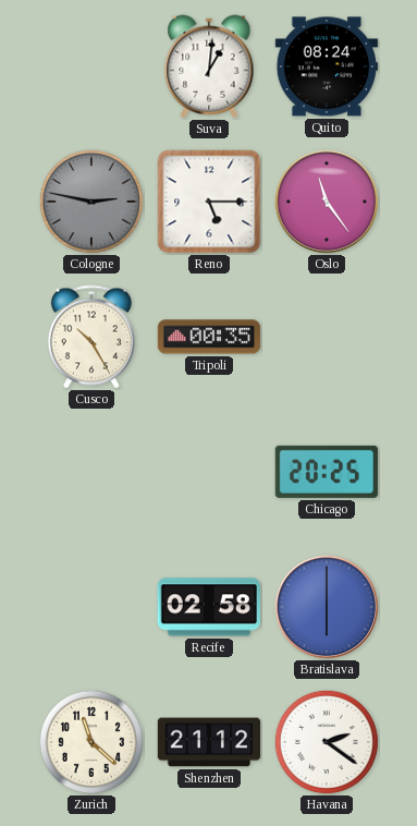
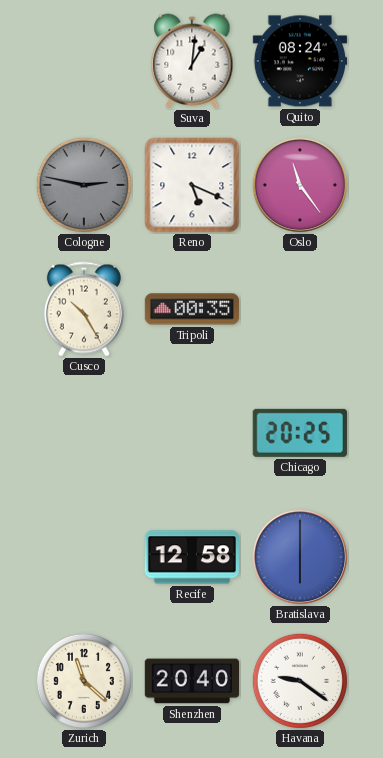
Reno: 5:15 -> 5:19
Recife: 02:58 -> 12:58
Shenzhen: 21:12 -> 20:40
Havana: 2:21 -> 9:21
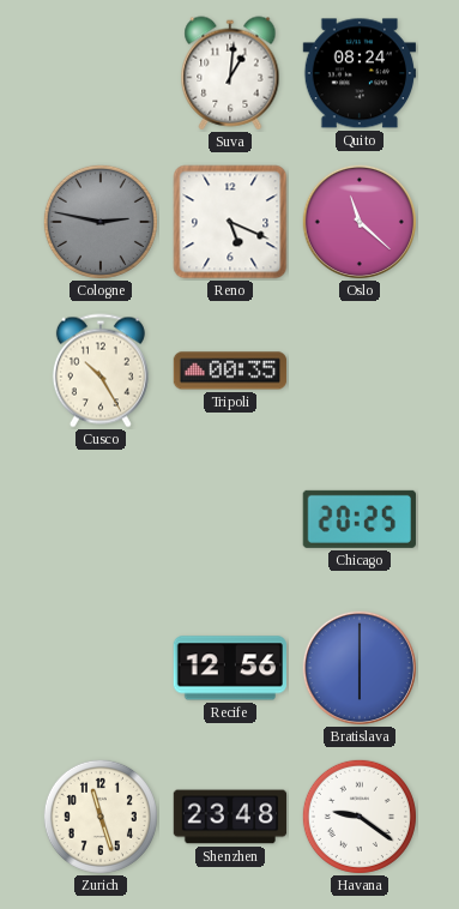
Oslo: 11:24 -> 11:22
Recife: 12:58 -> 12:56
Zurich: 11:22 -> 11:27
Shenzhen: 20:40 -> 23:48
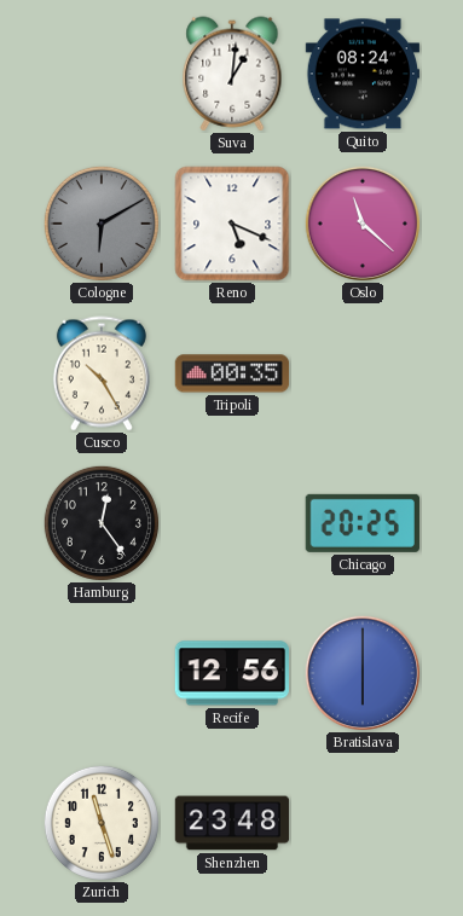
Cologne: 2:47 -> 6:10
Hamburg: none -> 12:24
Havana: 9:21 -> none
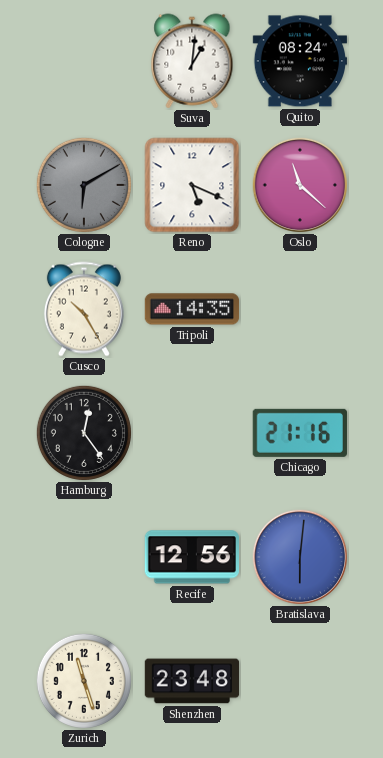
Tripoli: 00:35 -> 14:35
Chicago: 20:25 -> 21:16
Bratislava: 6:00 -> 6:01
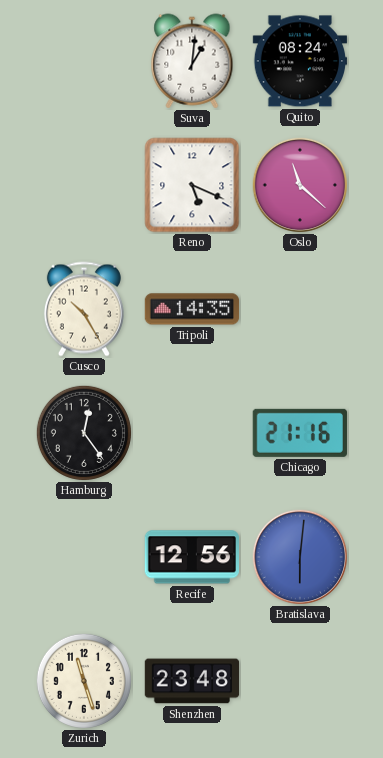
Cologne: 6:10 -> none
